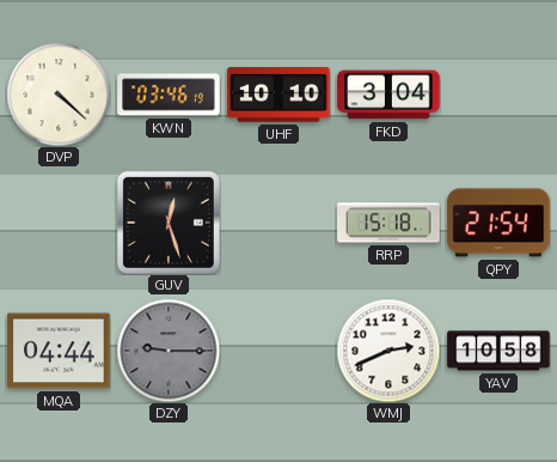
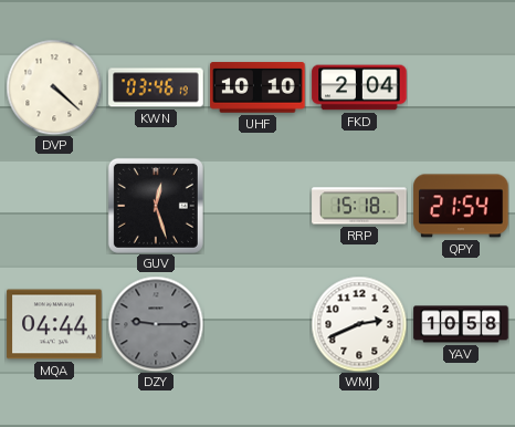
FKD: 3:04 -> 2:04
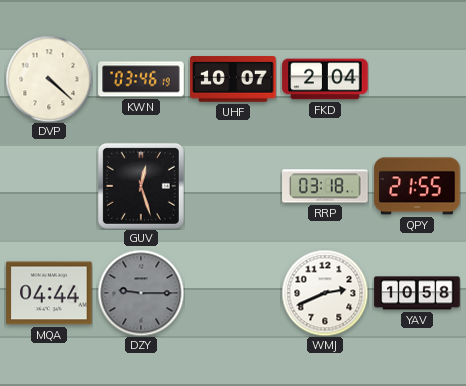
UHF: 10:10 -> 10:07
RRP: 15:18 -> 03:18
QPY: 21:54 -> 21:55
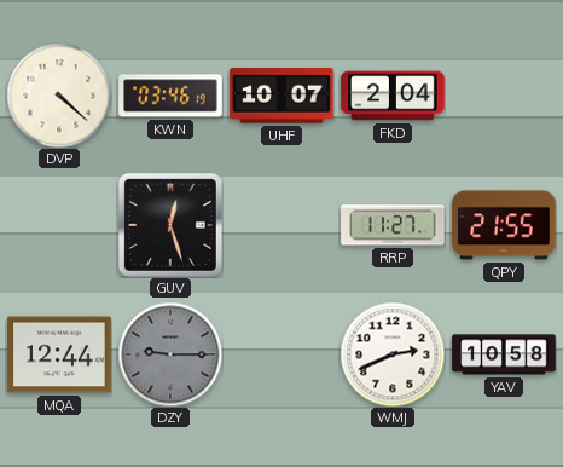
RRP: 03:18 -> 11:27
MQA: 04:44 -> 12:44
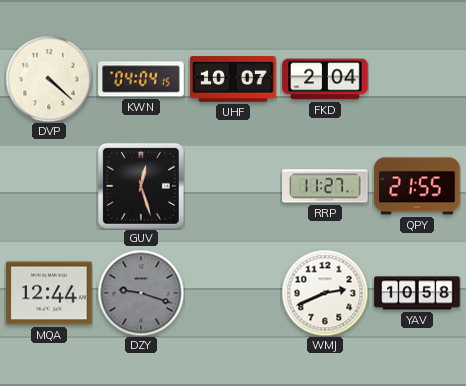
KWN: 03:46 -> 04:04
DZY: 9:15 -> 9:18
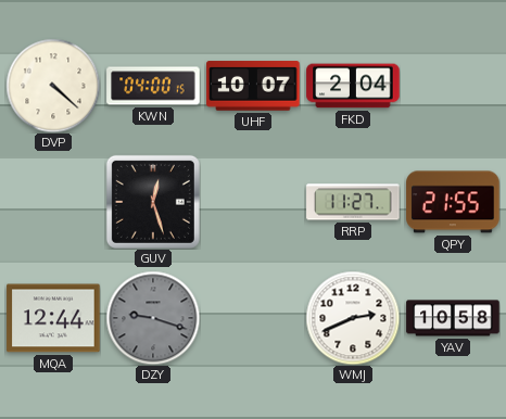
KWN: 04:04 -> 04:00
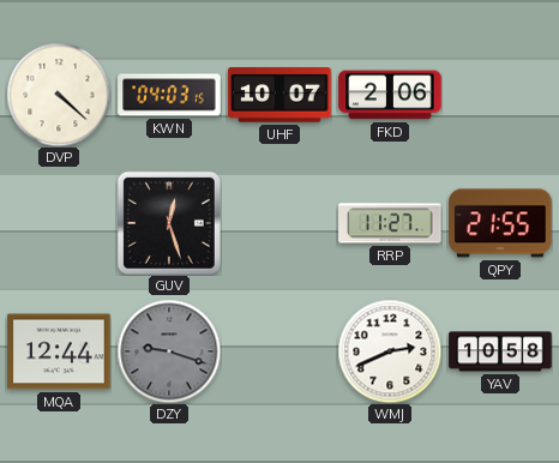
KWN: 04:00 -> 04:03
FKD: 2:04 -> 2:06
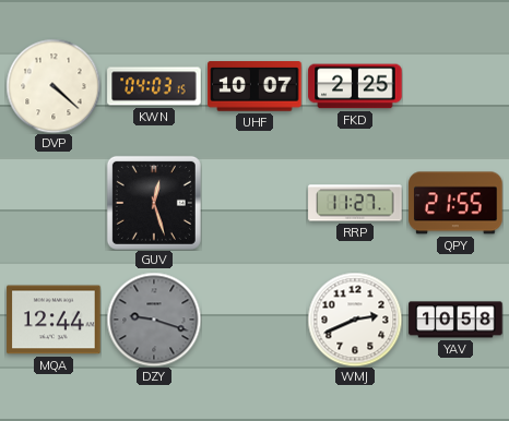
FKD: 2:06 -> 2:25
